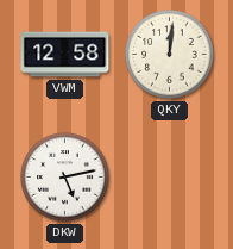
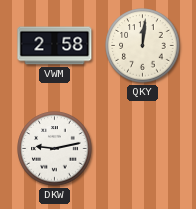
VWM: 12:58 -> 2:58
DKW: 5:13 -> 9:13
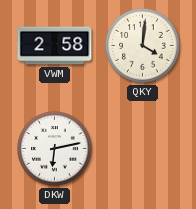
QKY: 12:01 -> 4:01
DKW: 9:13 -> 6:13
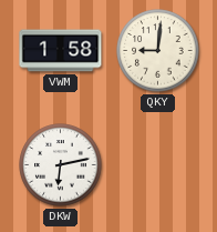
VWM: 2:58 -> 1:58
QKY: 4:01 -> 9:01
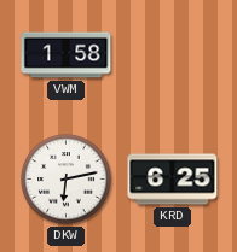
QKY: 9:01 -> none
KRD: none -> 6:25
